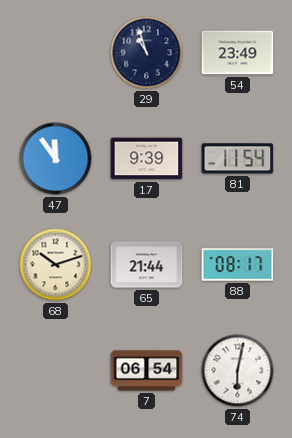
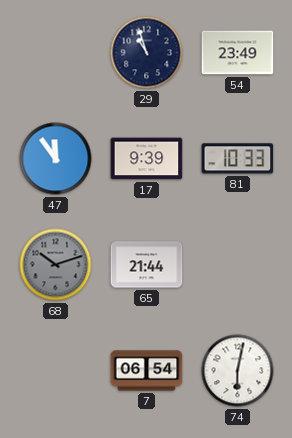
81: 11:54 -> 10:33
68 dial: cream -> grey
88: 08:17 -> none
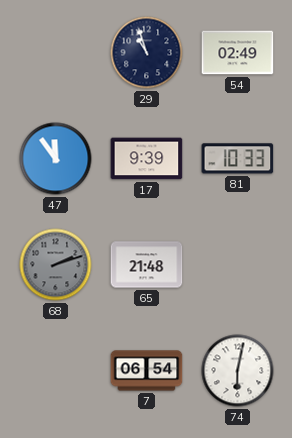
54: 23:49 -> 02:49
68: 10:12 -> 2:12
65: 21:44 -> 21:48
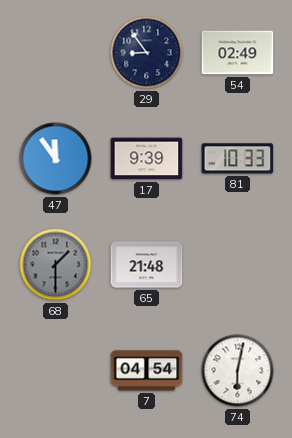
29: 10:57 -> 8:54
68: 2:12 -> 1:30
7: 06:54 -> 04:54
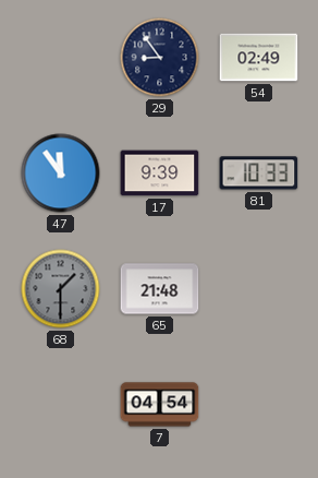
74: 6:02 -> none
